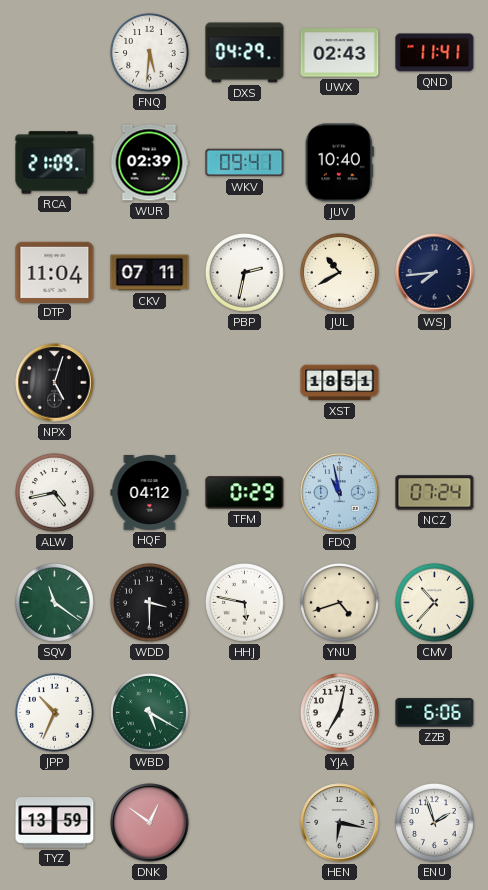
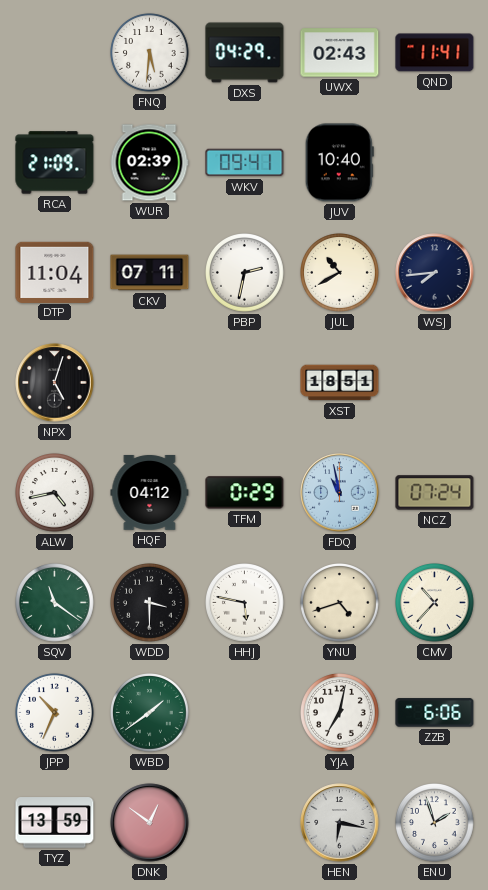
WBD: 5:20 -> 1:39
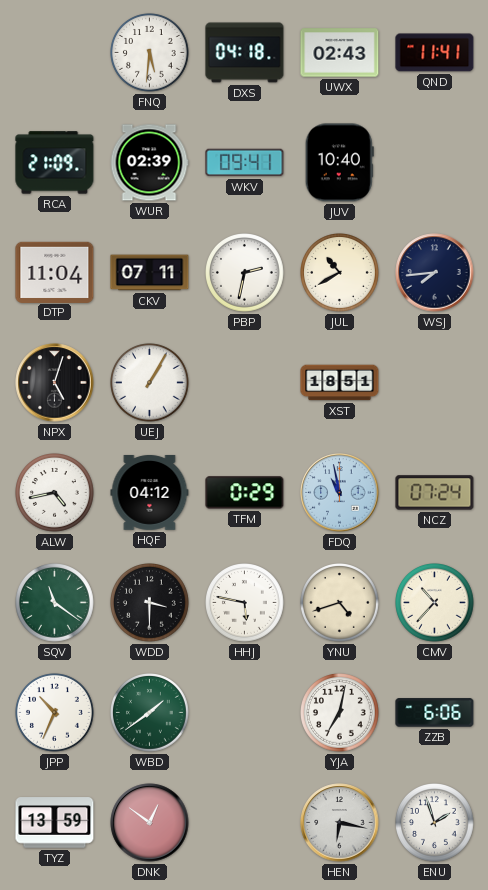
DXS: 04:29 -> 04:18
UEJ: none -> 1:05
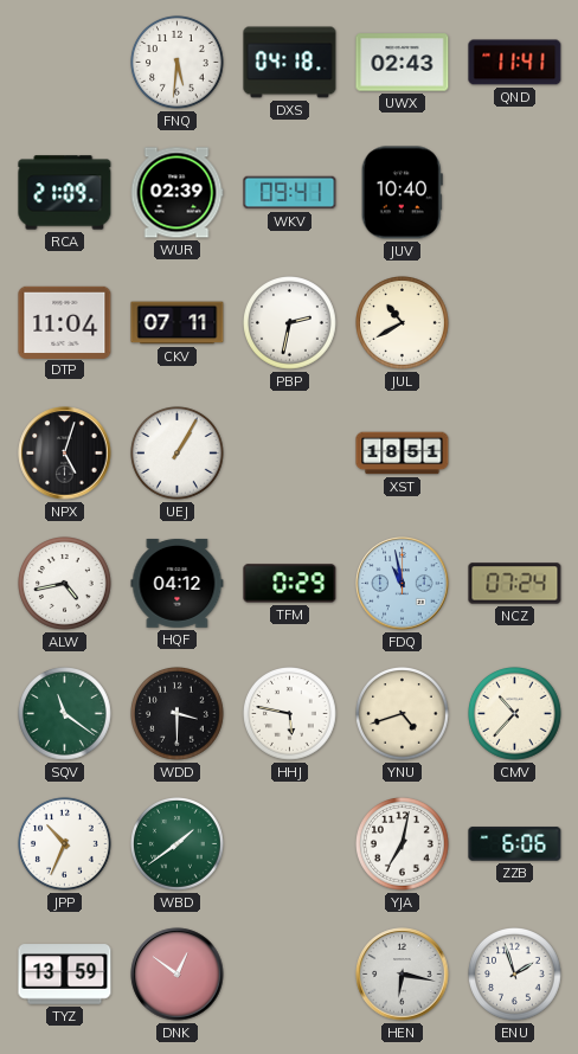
WSJ: 7:44 -> none
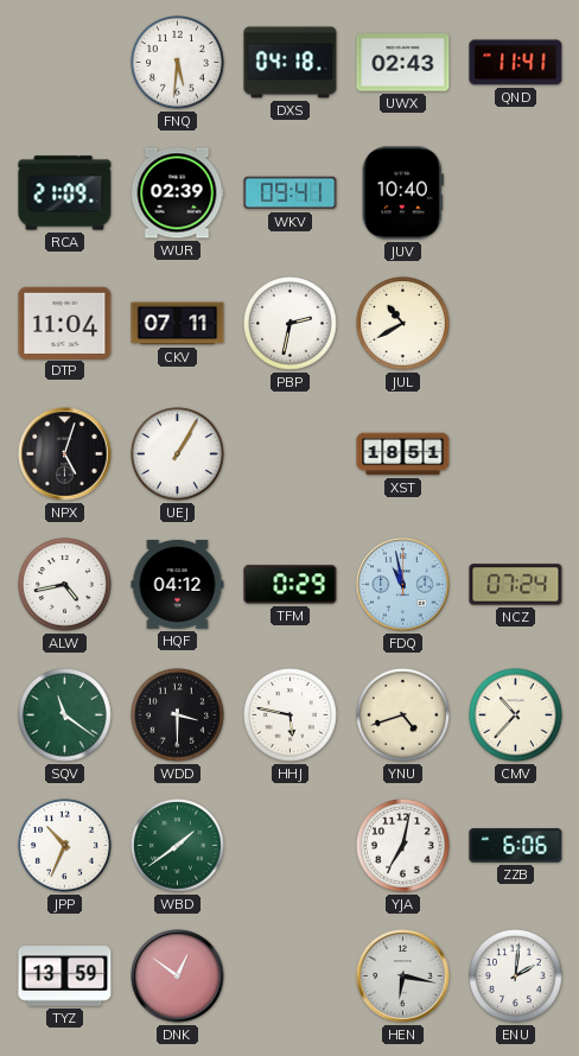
ENU: 1:57 -> 2:01
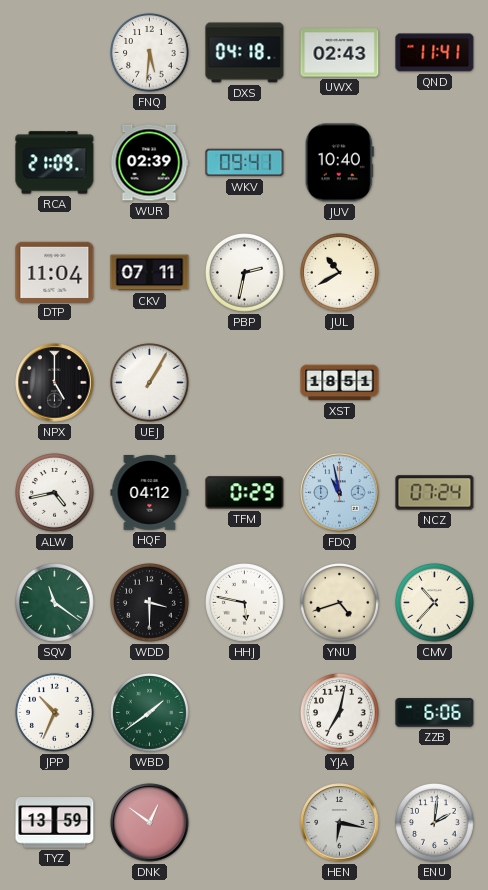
NPX: 5:03 -> 5:00
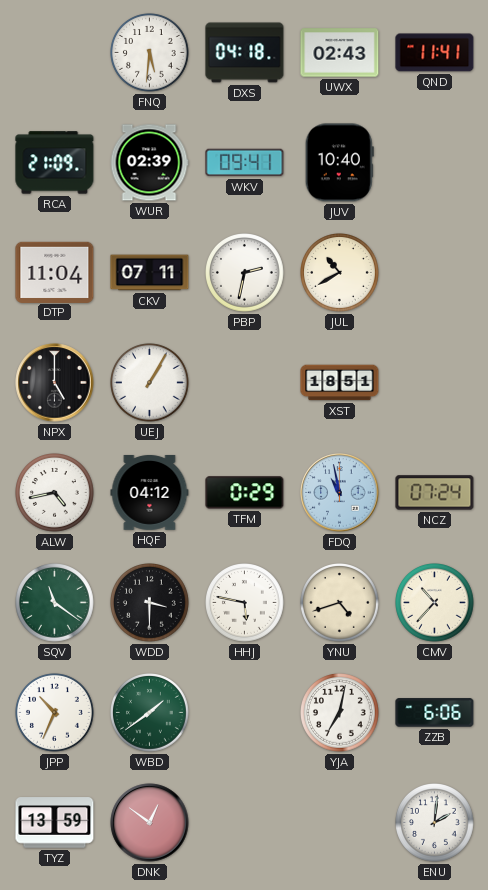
HEN: 6:17 -> none
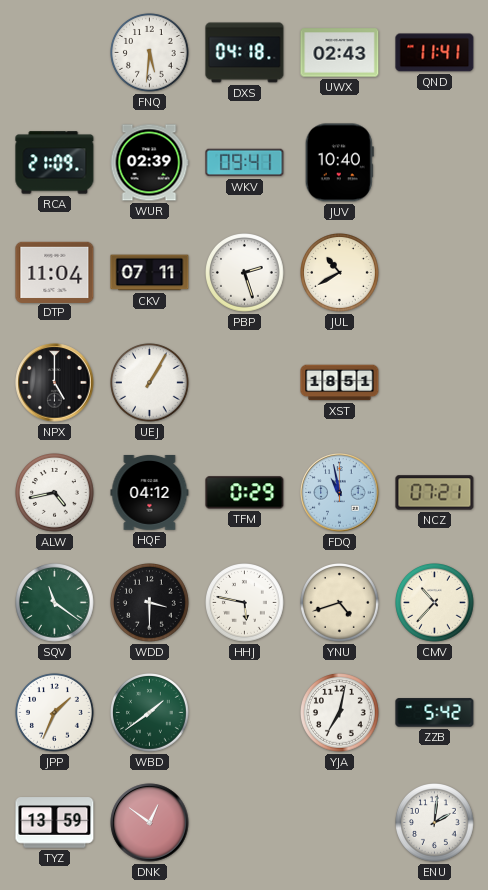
PBP: 2:32 -> 2:27
NCZ: 07:24 -> 07:21
JPP: 10:34 -> 1:34
ZZB: 6:06 -> 5:42
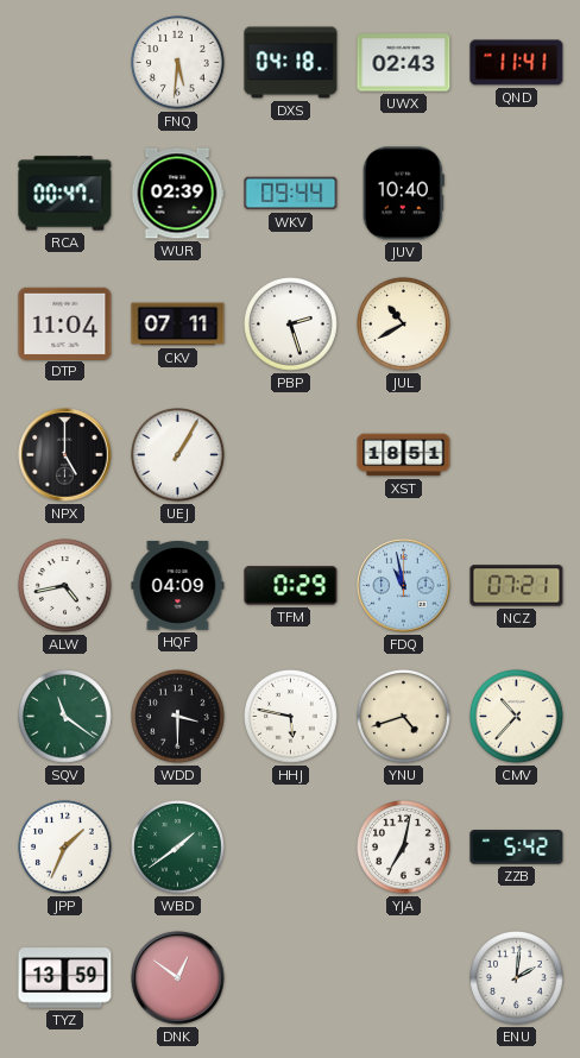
RCA: 21:09 -> 00:47
WKV: 09:41 -> 09:44
HQF: 04:12 -> 04:09
